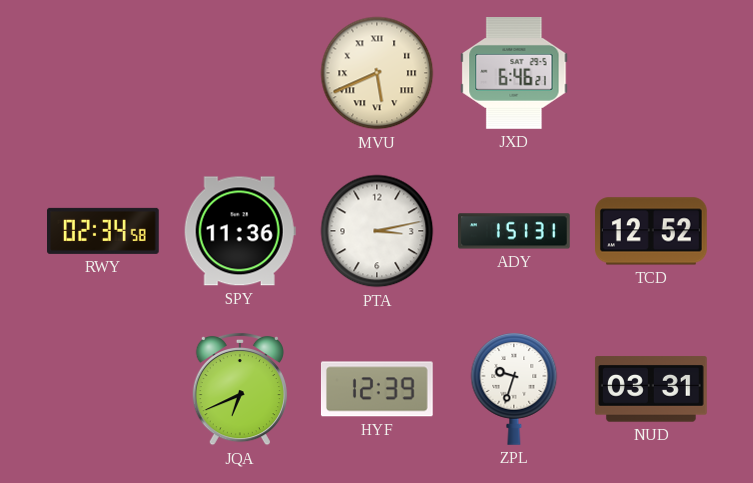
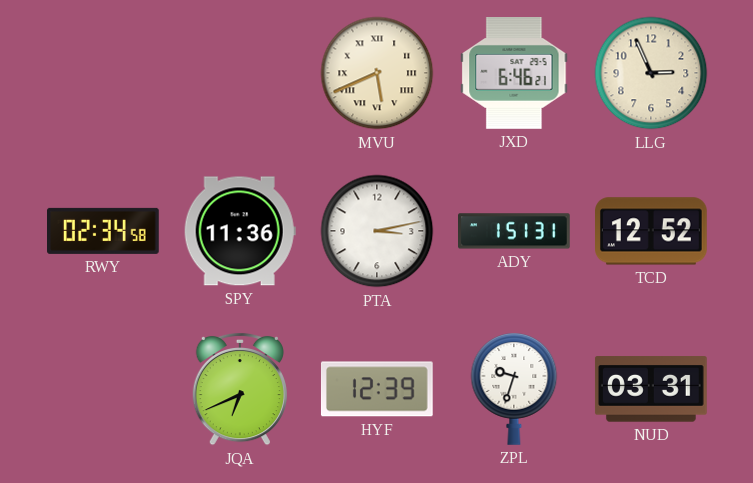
LLG: none -> 2:56
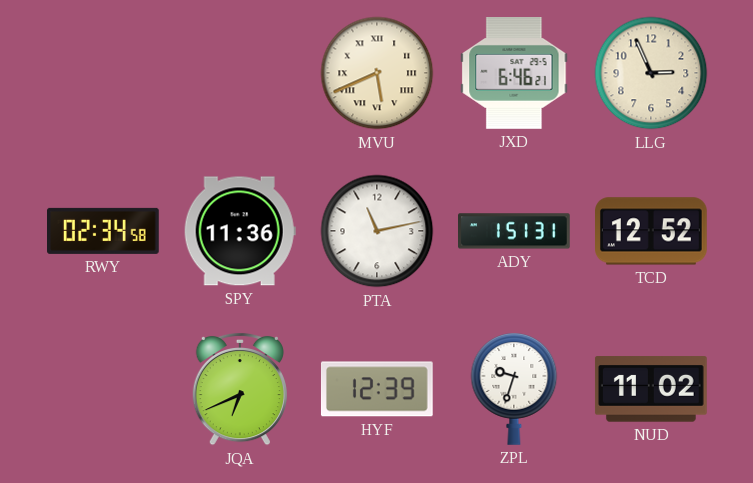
PTA: 3:13 -> 11:13
NUD: 03:31 -> 11:02
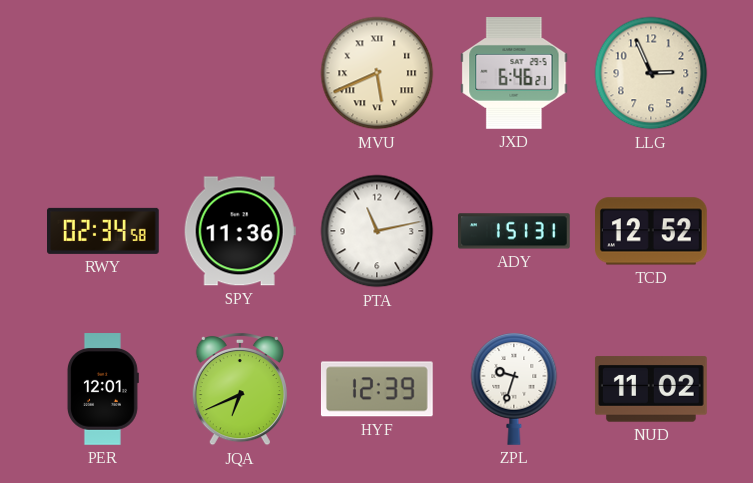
PER: none -> 12:01
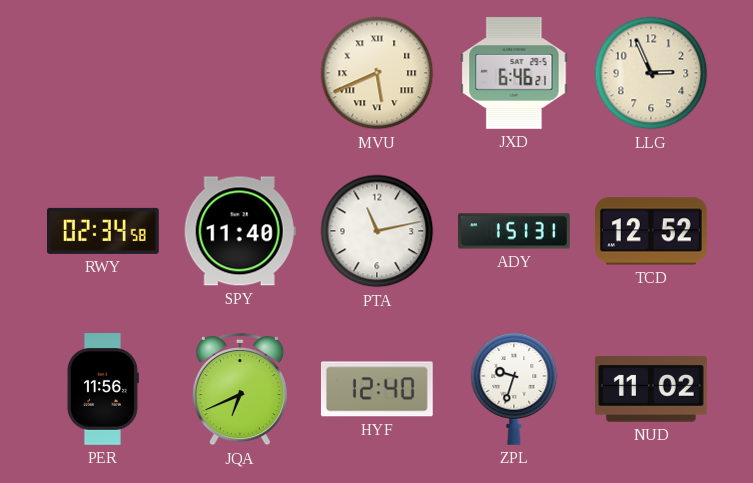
SPY: 11:36 -> 11:40
PER: 12:01 -> 11:56
HYF: 12:39 -> 12:40
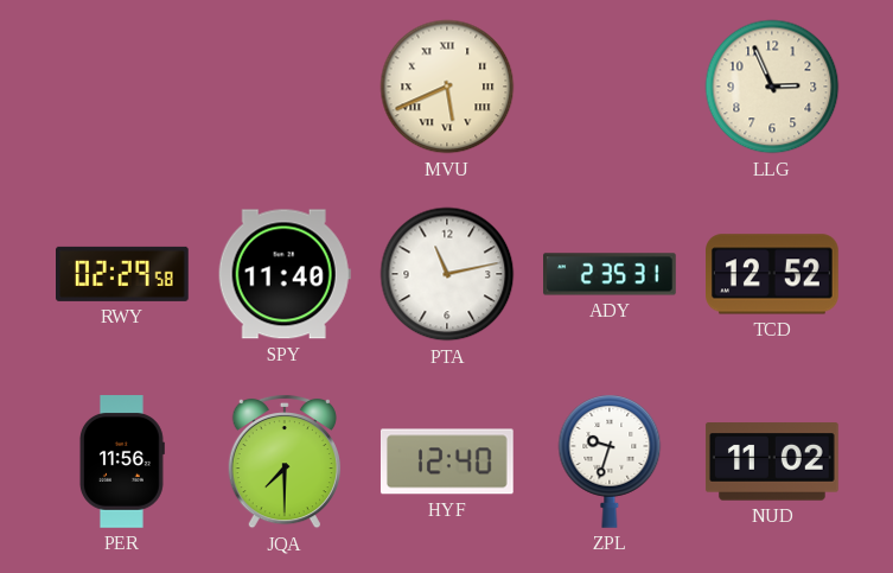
JXD: 6:46 -> none
RWY: 02:34 -> 02:29
ADY: 1:51 -> 2:35
JQA: 6:41 -> 7:30
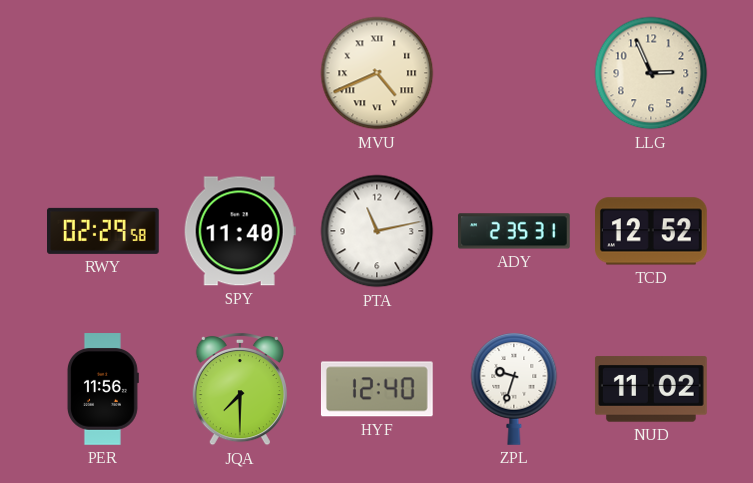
MVU: 5:41 -> 4:41
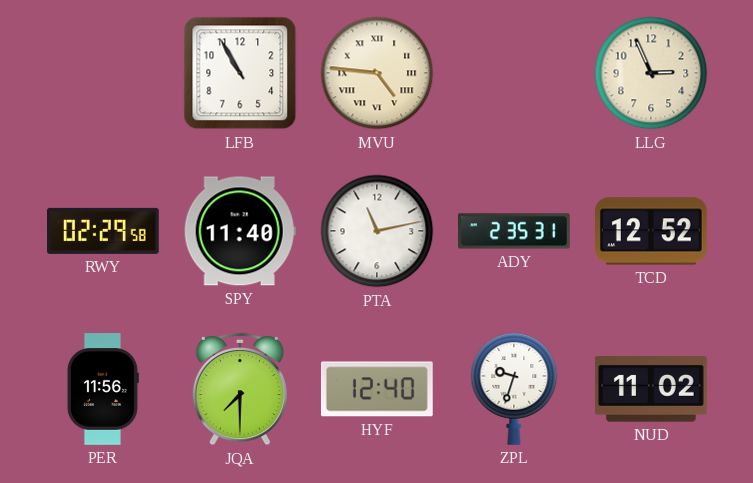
LFB: none -> 10:55
MVU: 4:41 -> 4:46
